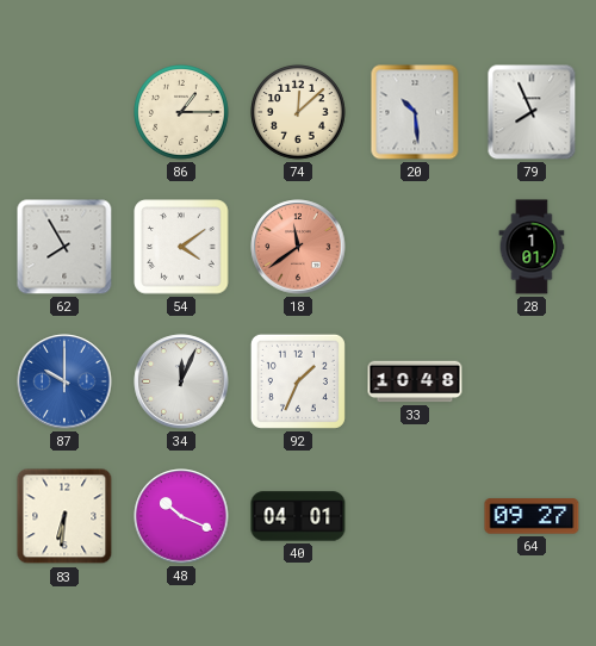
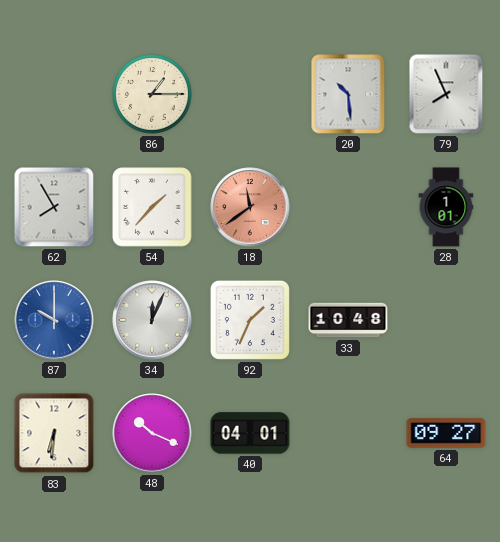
74: 12:08 -> none
54: 4:09 -> 1:37
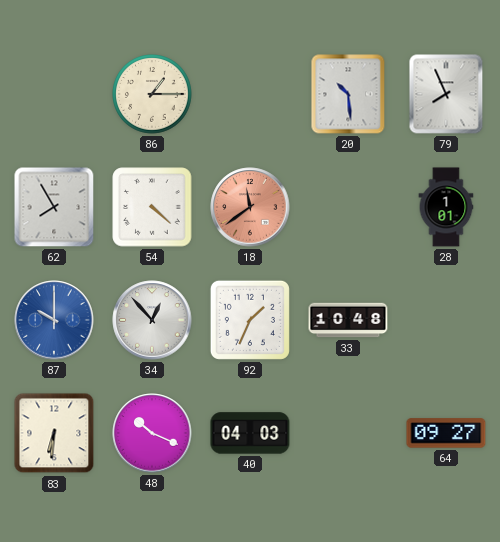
54: 1:37 -> 4:22
34: 12:04 -> 12:53
40: 04:01 -> 04:03
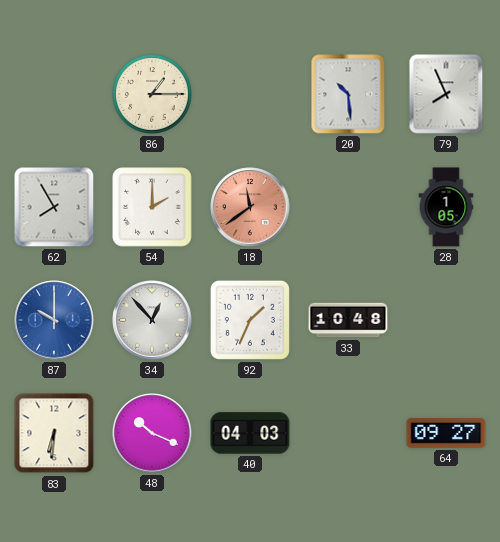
54: 4:22 -> 2:00
28: 1:01 -> 1:05
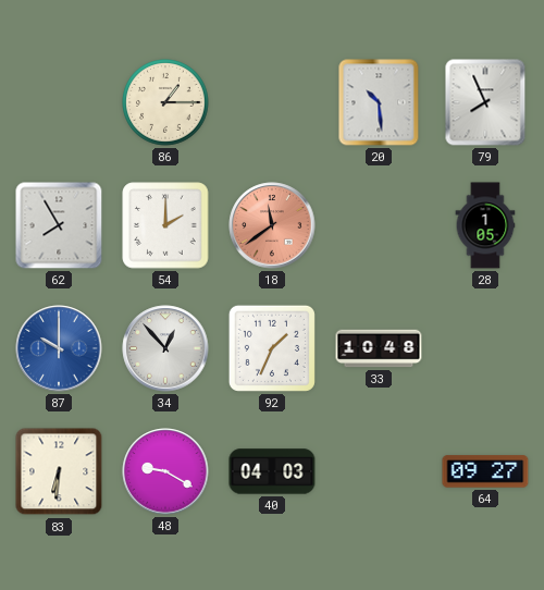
48: 10:19 -> 9:20
